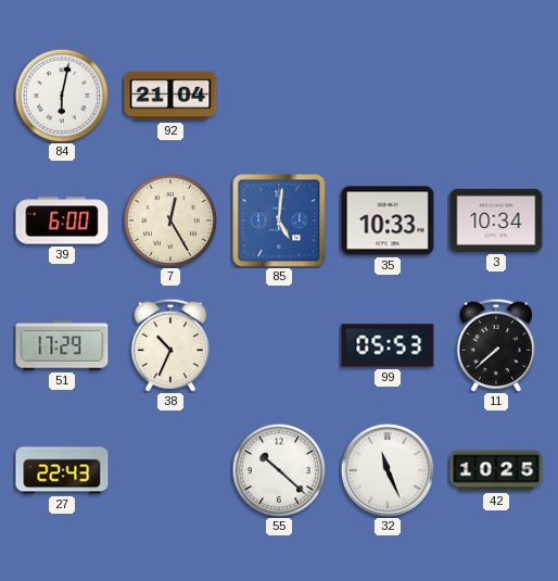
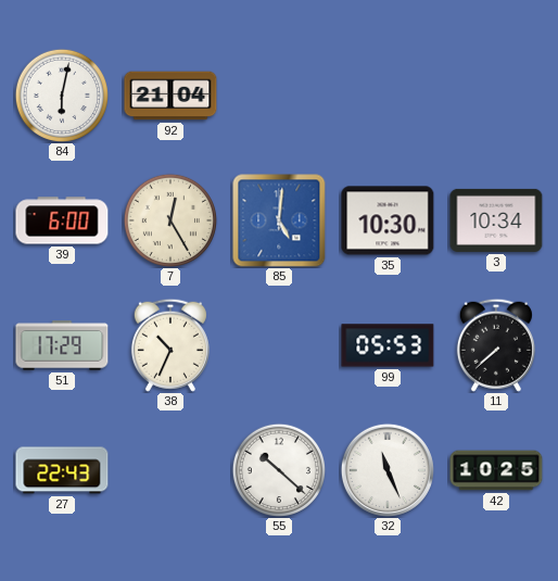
35: 10:33 -> 10:30
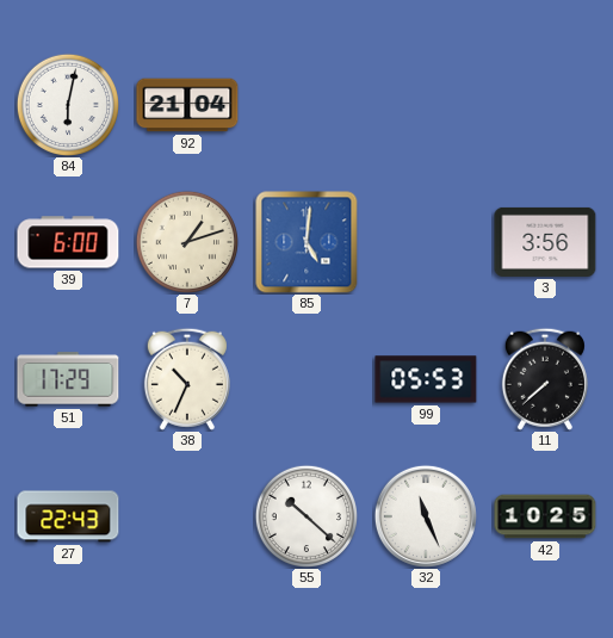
7: 12:25 -> 1:12
35: 10:30 -> none
3: 10:34 -> 3:56
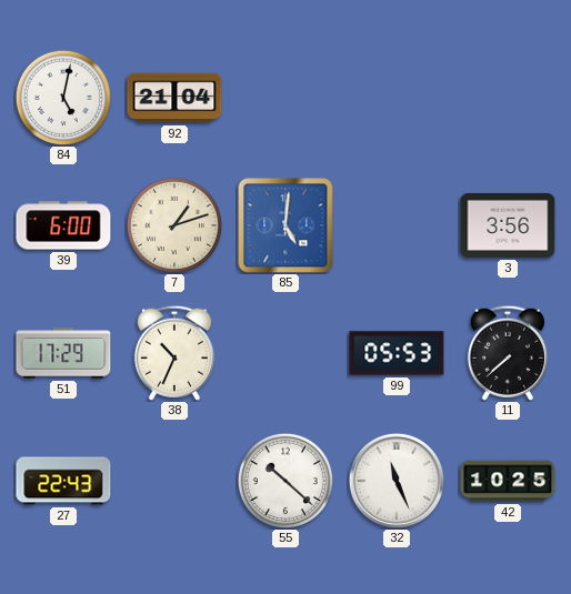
84: 6:02 -> 5:02
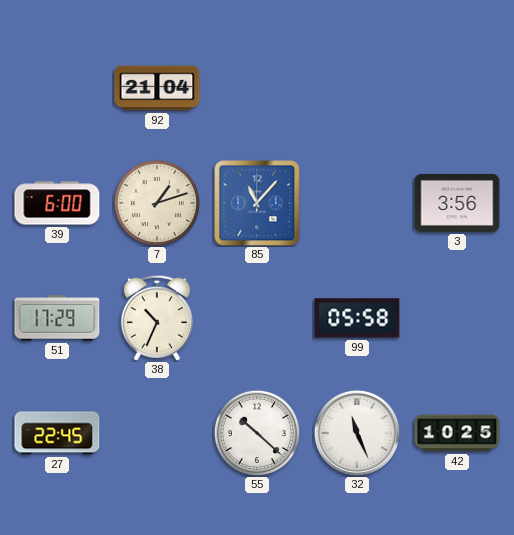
84: 5:02 -> none
85: 5:01 -> 11:07
99: 05:53 -> 05:58
11: 7:38 -> none
27: 22:43 -> 22:45
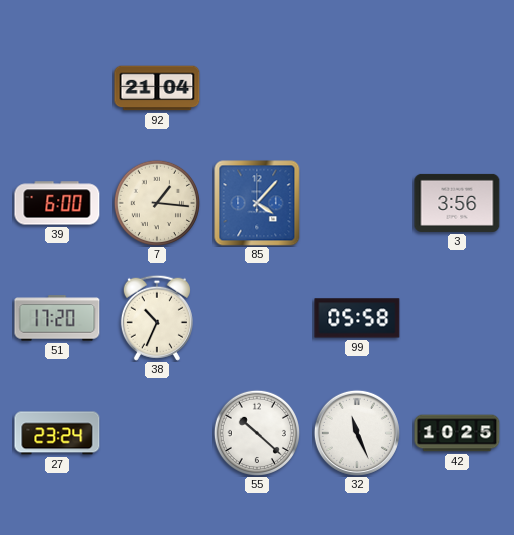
7: 1:12 -> 1:16
85: 11:07 -> 4:07
51: 17:29 -> 17:20
27: 22:45 -> 23:24
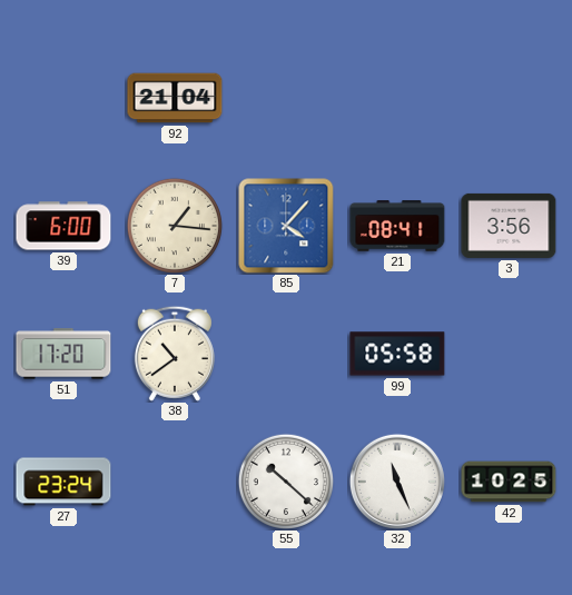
21: none -> 08:41
38: 10:34 -> 10:39
